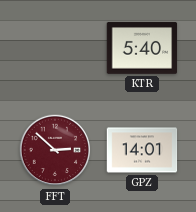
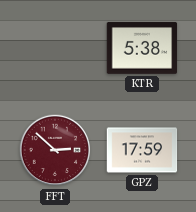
KTR: 5:40 -> 5:38
GPZ: 14:01 -> 17:59
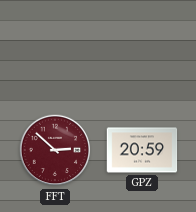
KTR: 5:38 -> none
GPZ: 17:59 -> 20:59
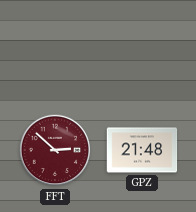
GPZ: 20:59 -> 21:48
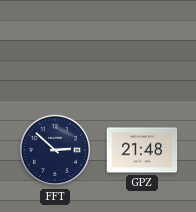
FFT dial: burgundy -> navy
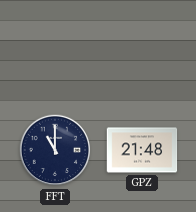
FFT: 2:52 -> 11:00
